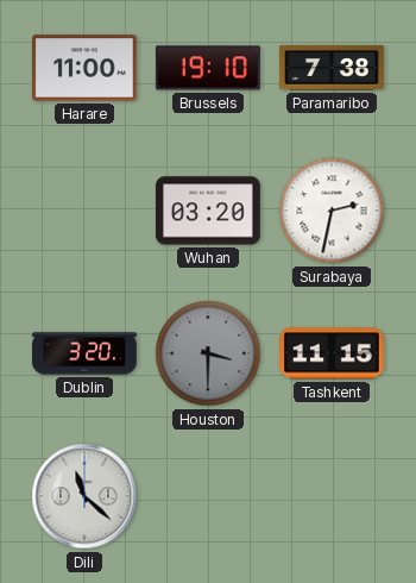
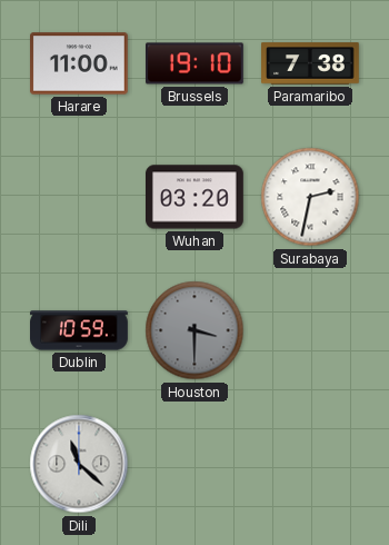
Dublin: 3:20 -> 10:59
Tashkent: 11:15 -> none
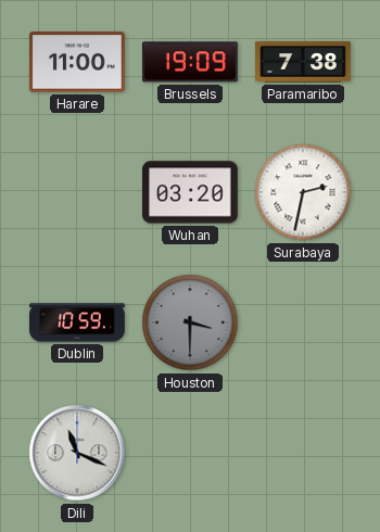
Brussels: 19:10 -> 19:09
Dili: 11:22 -> 11:19
